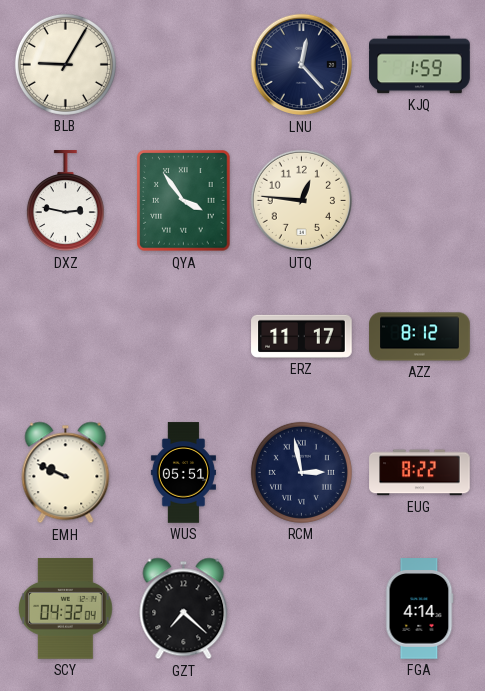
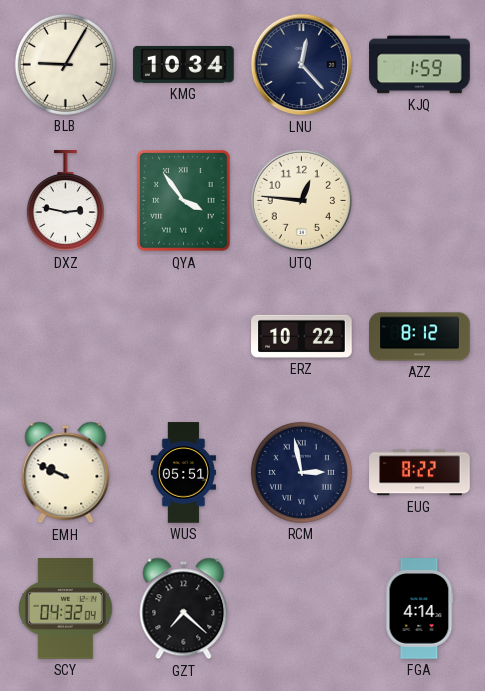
KMG: none -> 10:34
ERZ: 11:17 -> 10:22
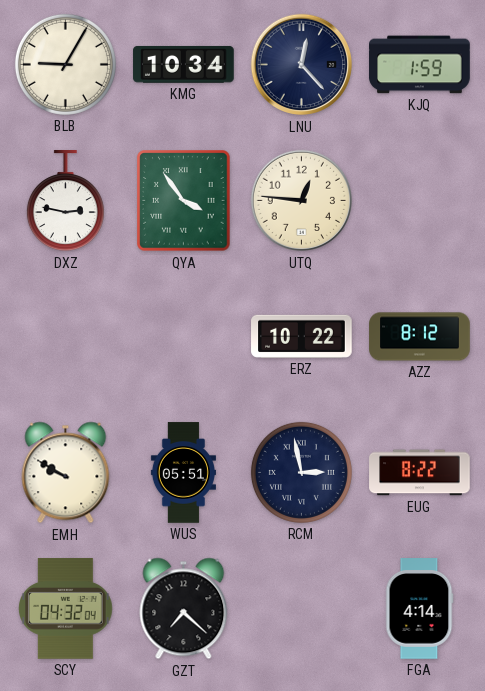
EMH: 9:49 -> 9:50
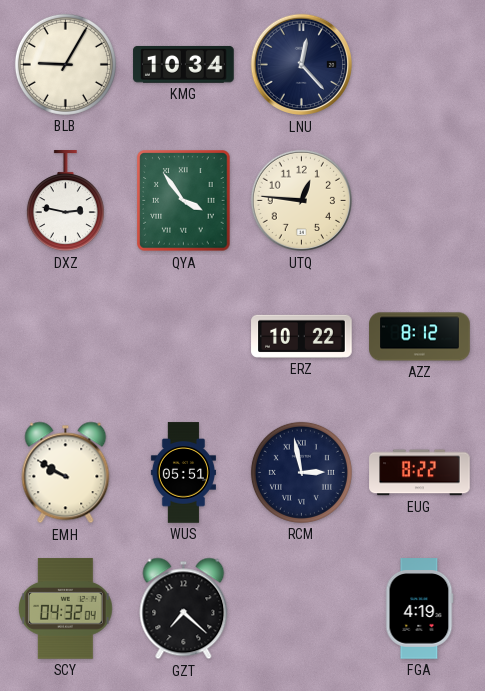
KJQ: 1:59 -> none
FGA: 4:14 -> 4:19
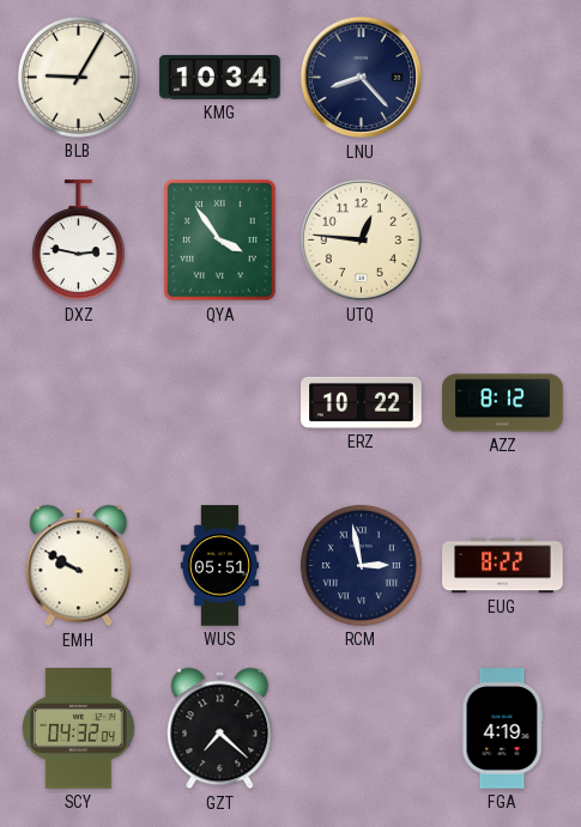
LNU: 12:23 -> 8:23
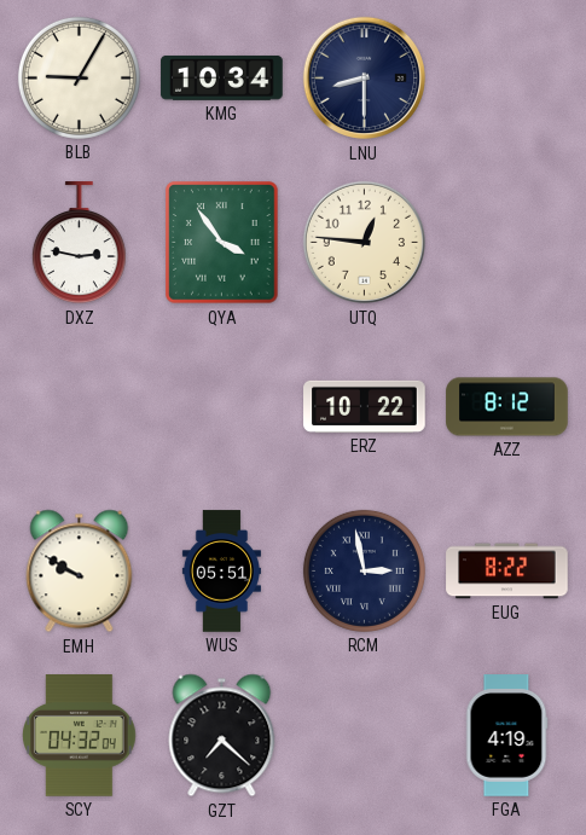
LNU: 8:23 -> 8:30
